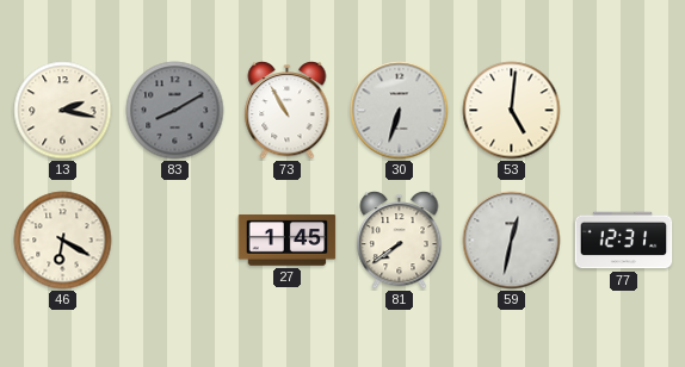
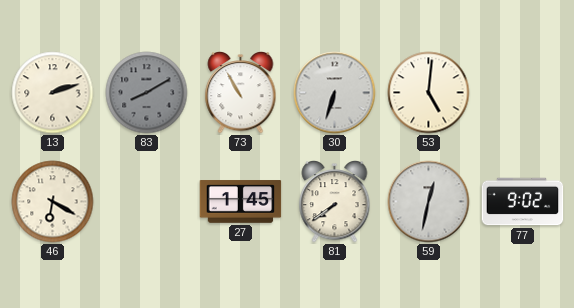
13: 2:17 -> 2:12
77: 12:31 -> 9:02
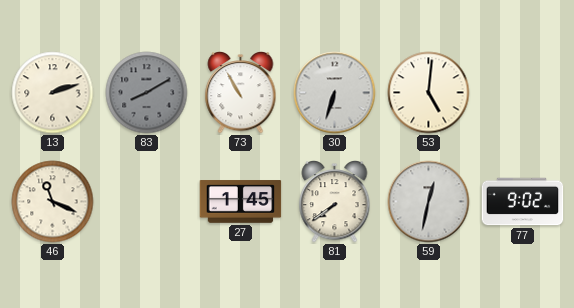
46: 6:20 -> 11:19
